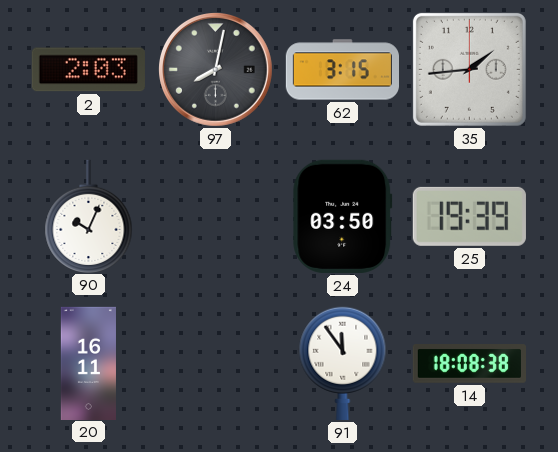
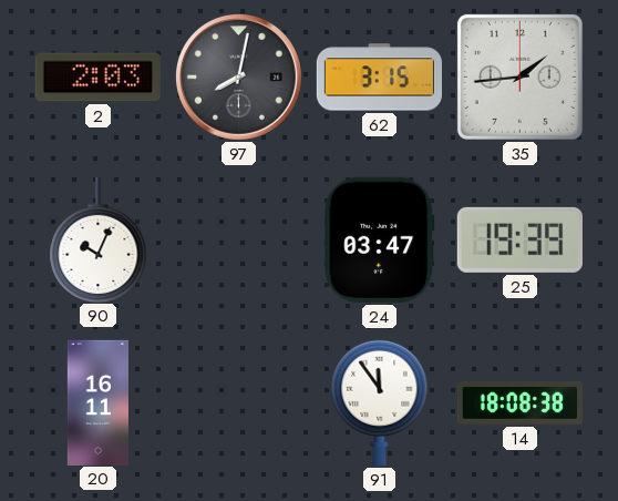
24: 03:50 -> 03:47
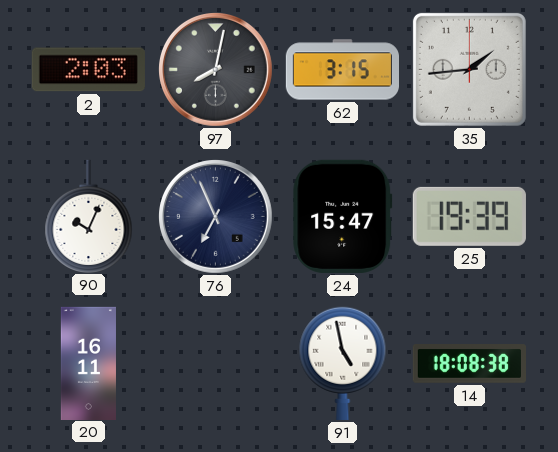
76: none -> 6:56
24: 03:47 -> 15:47
91: 11:54 -> 4:58
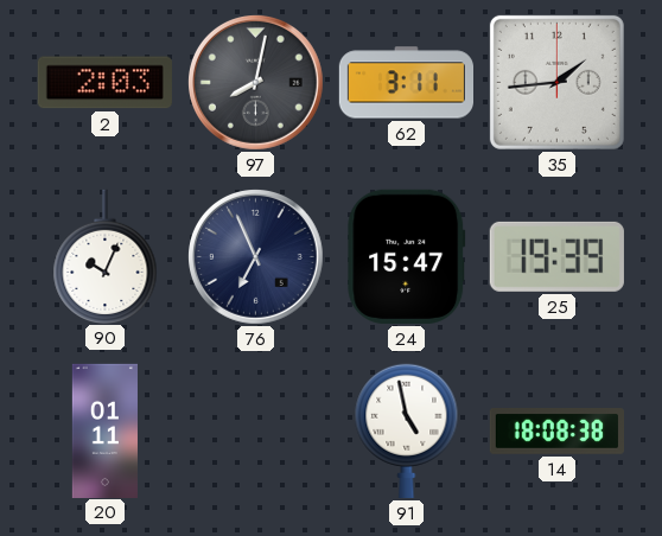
62: 3:15 -> 3:11
20: 16:11 -> 01:11
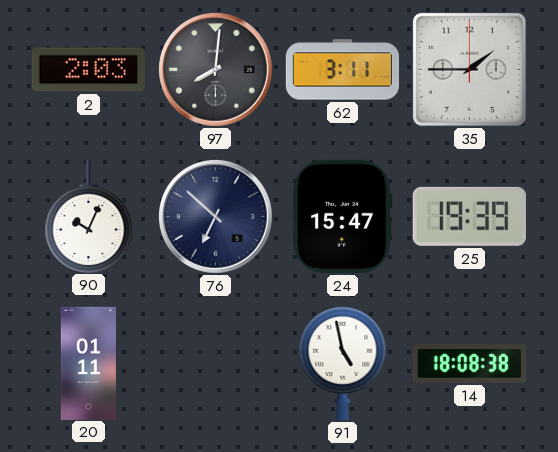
97: 8:02 -> 8:01
35: 1:44 -> 1:45
76: 6:56 -> 6:52
